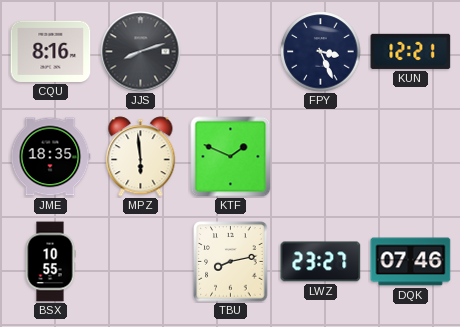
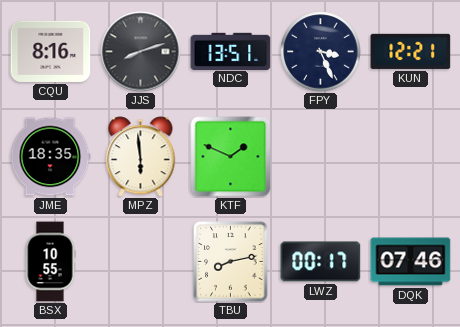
NDC: none -> 13:51
LWZ: 23:27 -> 00:17
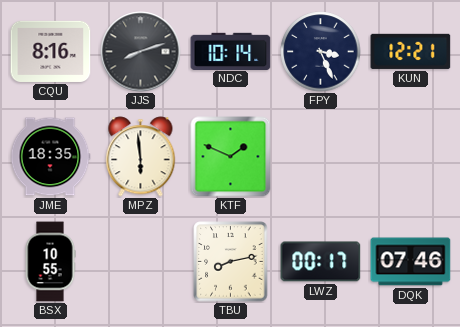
NDC: 13:51 -> 10:14
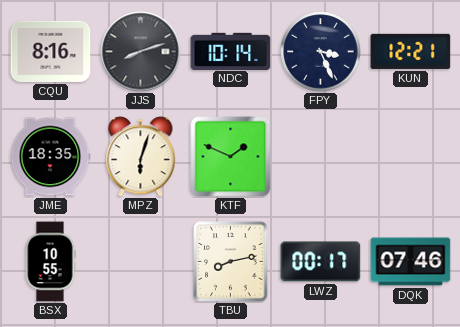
MPZ: 5:59 -> 6:03
